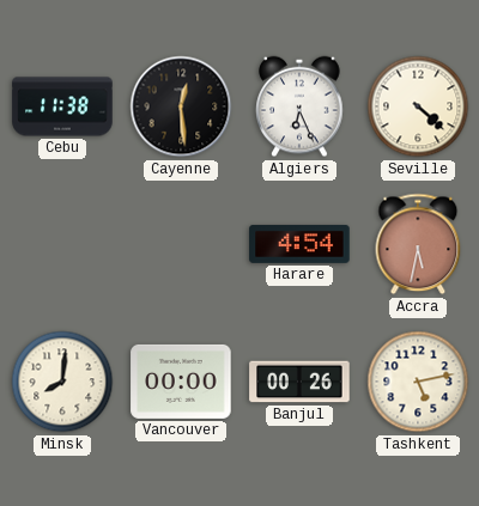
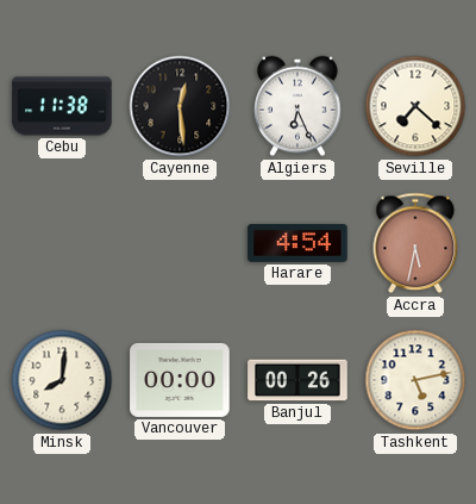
Seville: 4:22 -> 7:22
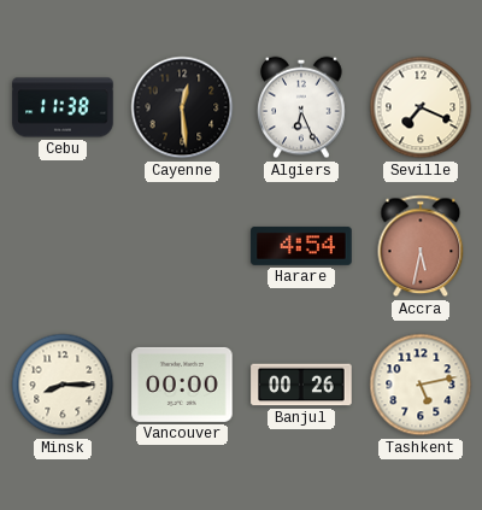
Seville: 7:22 -> 7:19
Minsk: 8:01 -> 8:15
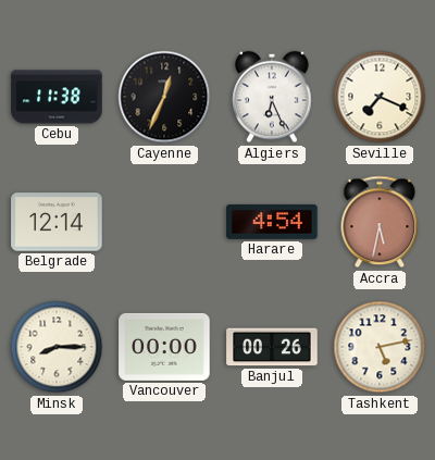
Cayenne: 12:29 -> 12:34
Belgrade: none -> 12:14
